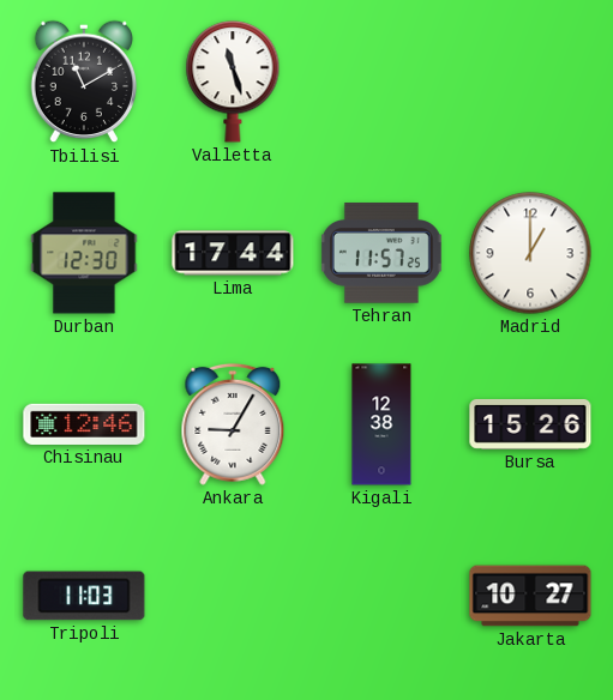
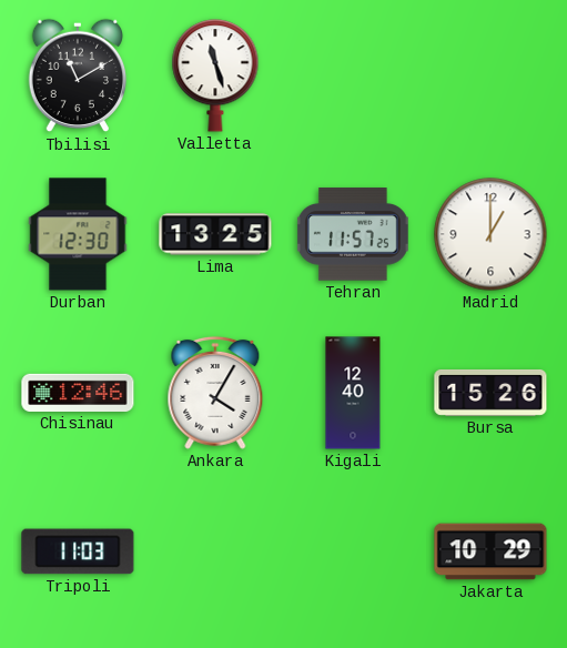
Lima: 17:44 -> 13:25
Ankara: 9:05 -> 4:05
Kigali: 12:38 -> 12:40
Jakarta: 10:27 -> 10:29
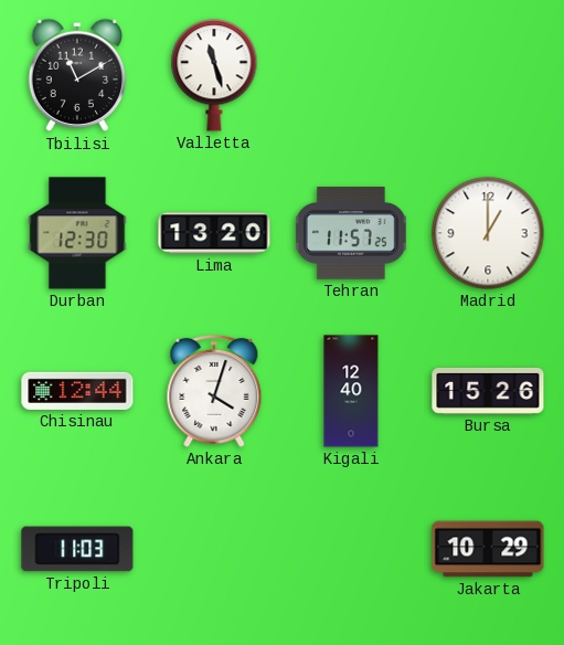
Lima: 13:25 -> 13:20
Chisinau: 12:46 -> 12:44
Ankara: 4:05 -> 4:03
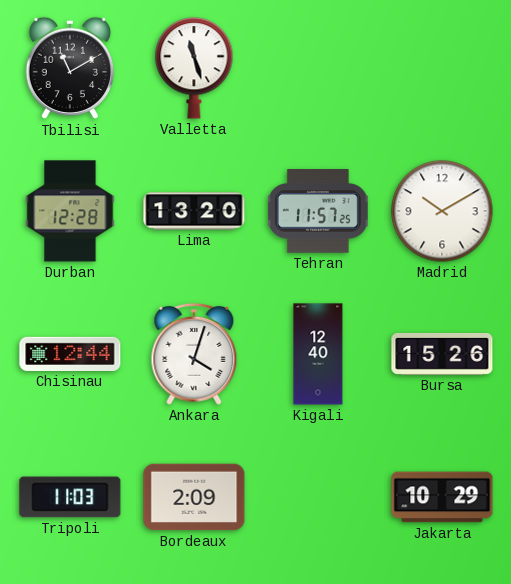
Durban: 12:30 -> 12:28
Madrid: 1:00 -> 10:10
Bordeaux: none -> 2:09
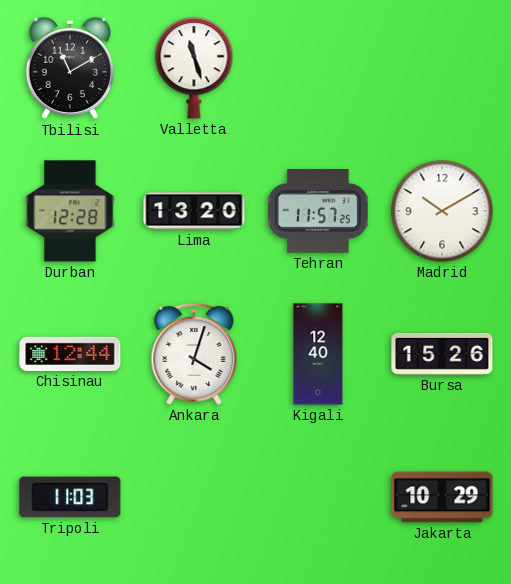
Bordeaux: 2:09 -> none
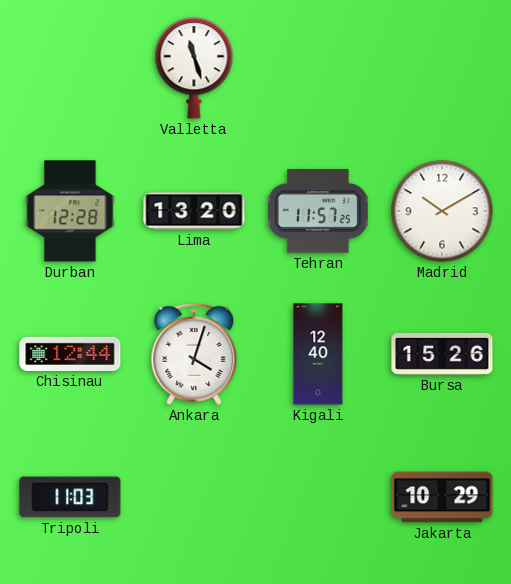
Tbilisi: 11:10 -> none
